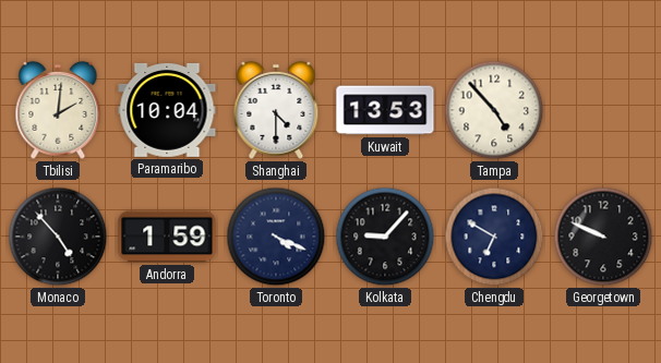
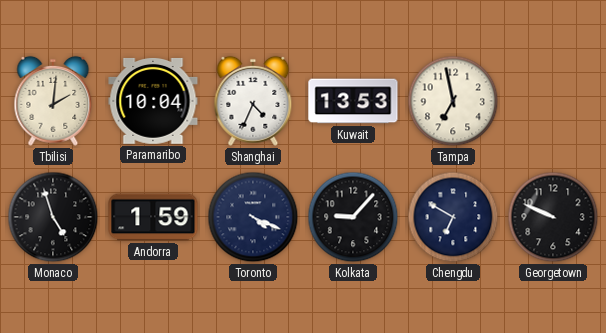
Shanghai: 4:30 -> 4:34
Tampa: 4:53 -> 6:58
Monaco: 4:53 -> 4:57
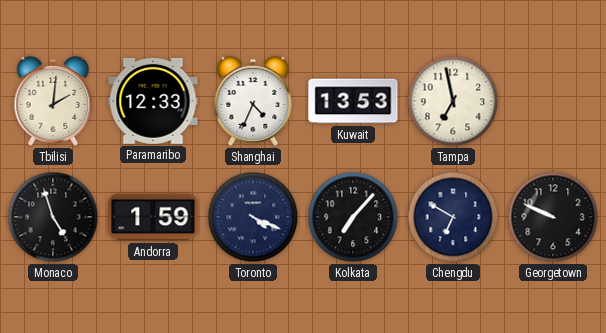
Paramaribo: 10:04 -> 12:33
Kolkata: 9:07 -> 7:07
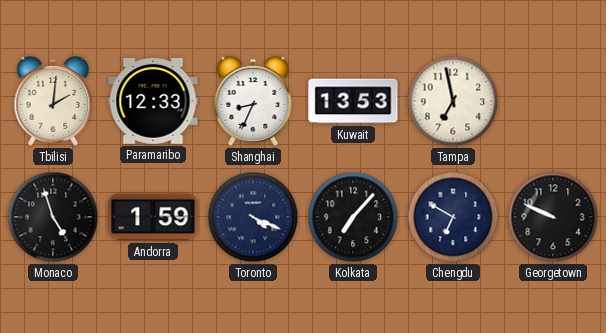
Shanghai: 4:34 -> 8:34
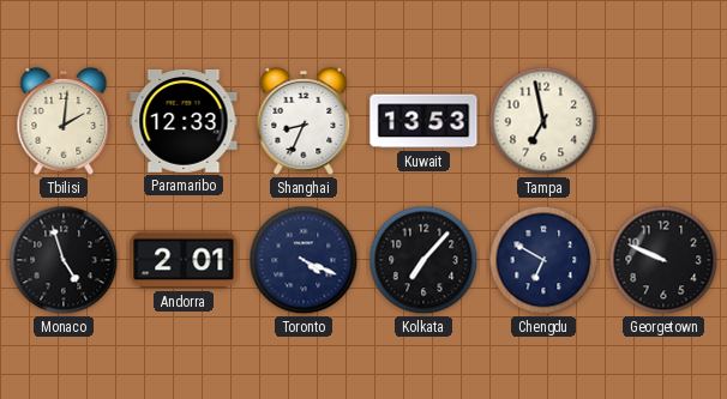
Andorra: 1:59 -> 2:01
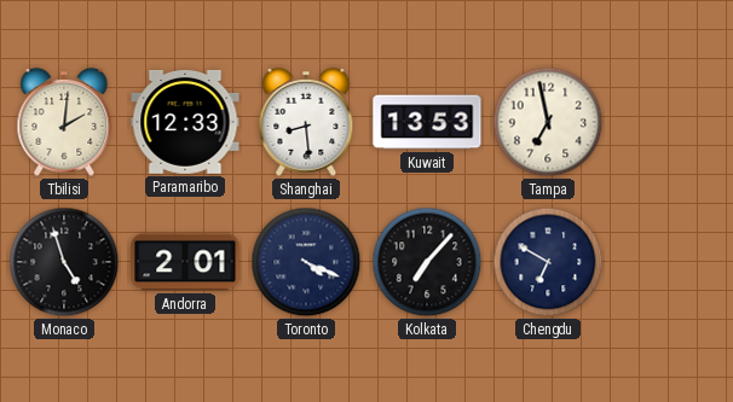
Shanghai: 8:34 -> 8:29
Georgetown: 9:49 -> none
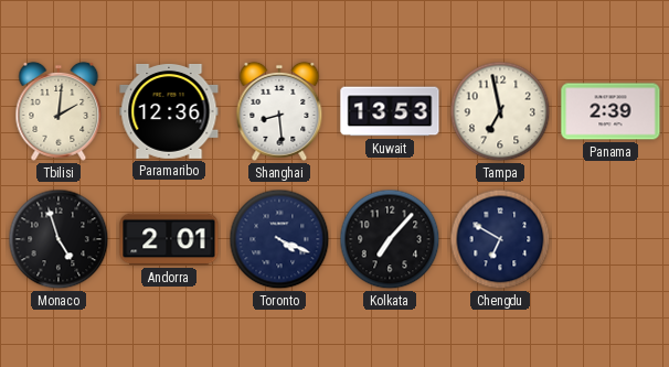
Paramaribo: 12:33 -> 12:36
Panama: none -> 2:39
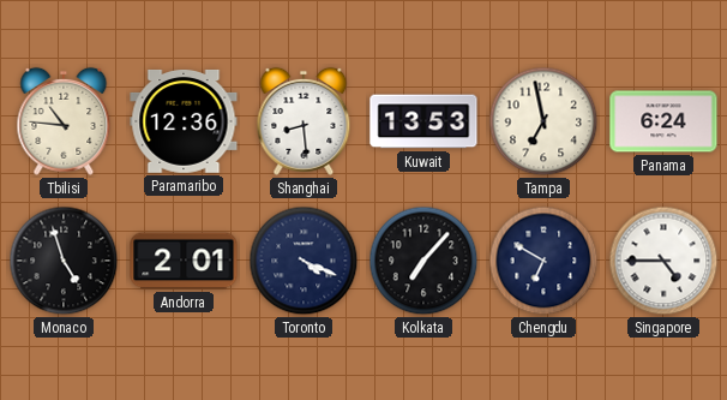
Tbilisi: 2:01 -> 10:46
Panama: 2:39 -> 6:24
Singapore: none -> 4:45
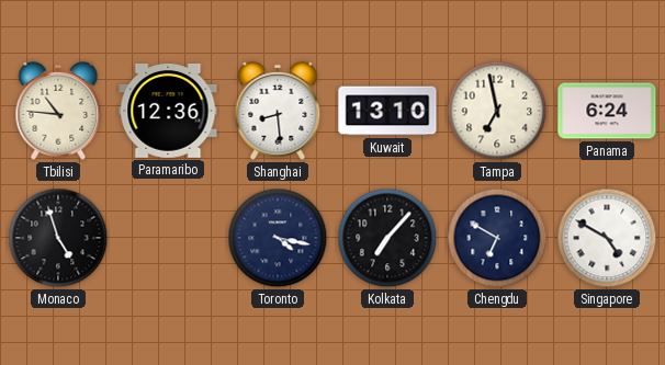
Kuwait: 13:53 -> 13:10
Andorra: 2:01 -> none
Toronto: 4:19 -> 4:17
Singapore: 4:45 -> 4:50
